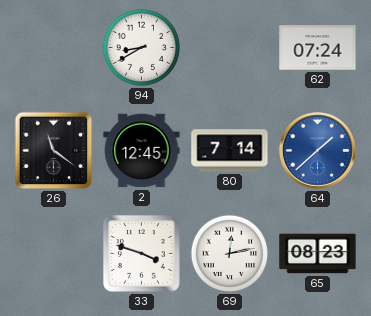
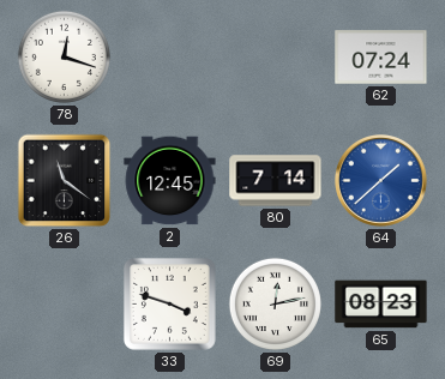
78: none -> 12:18
94: 8:40 -> none
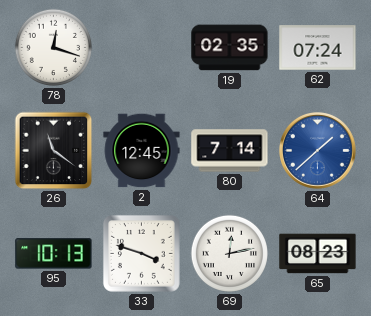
19: none -> 02:35
95: none -> 10:13
